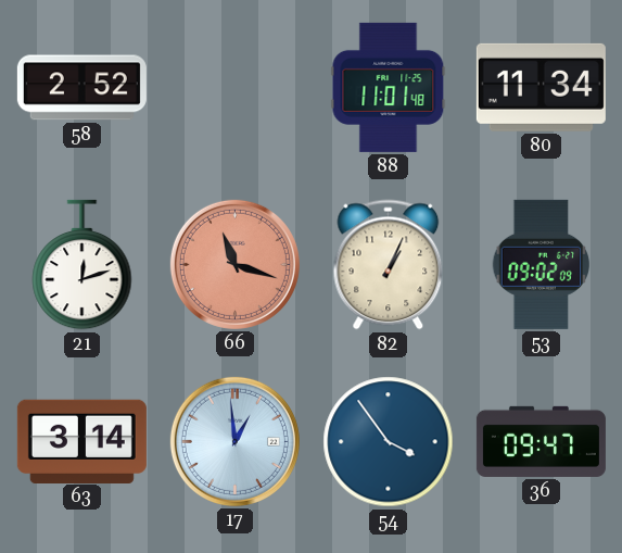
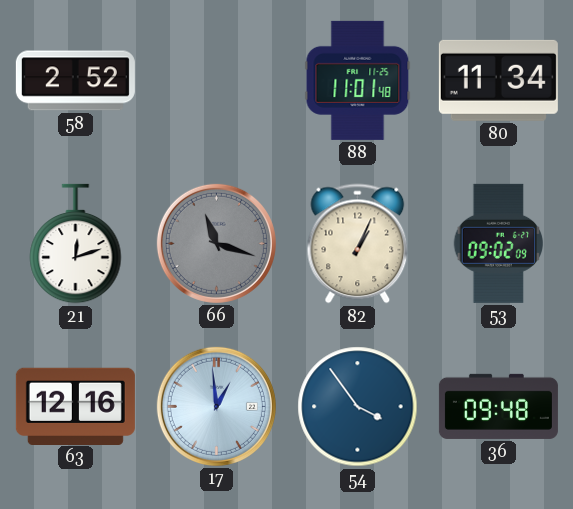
66 dial: salmon -> grey
63: 3:14 -> 12:16
36: 09:47 -> 09:48
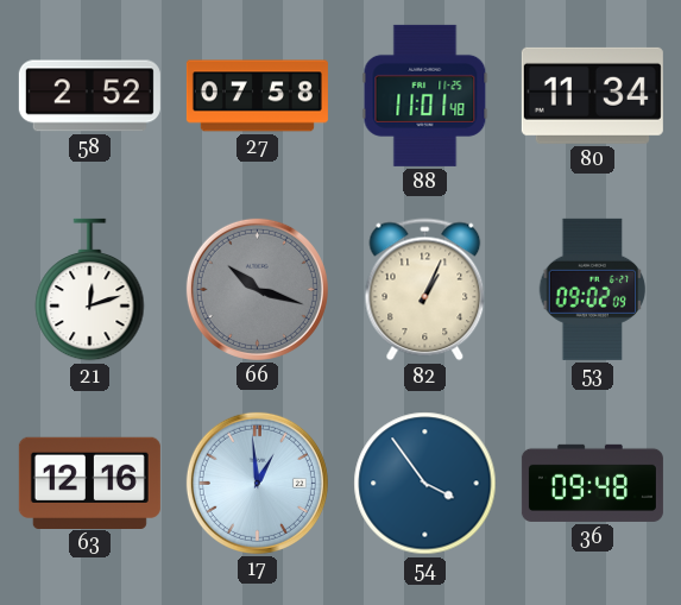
27: none -> 07:58
66: 11:18 -> 10:18
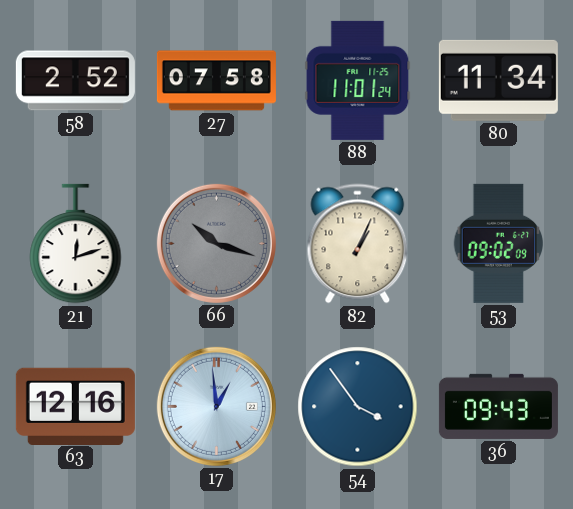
88: 11:01:48 -> 11:01:24
36: 09:48 -> 09:43
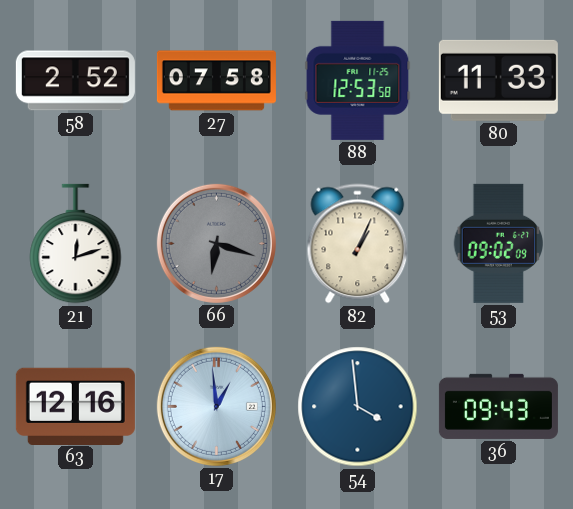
88: 11:01 -> 12:53
80: 11:34 -> 11:33
66: 10:18 -> 6:18
54: 3:54 -> 3:59
